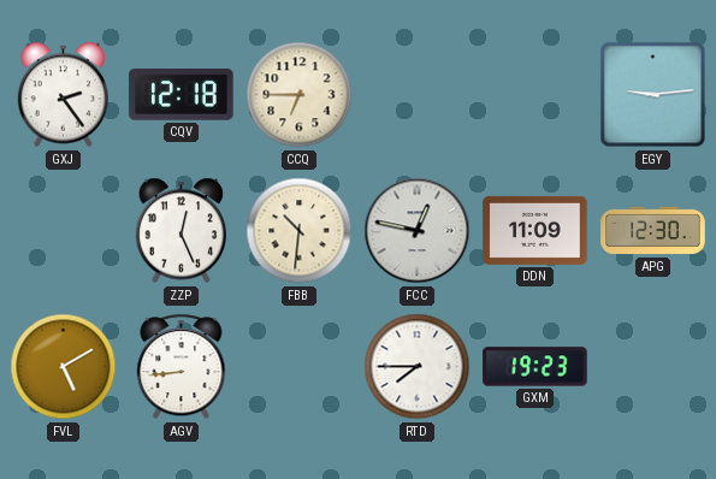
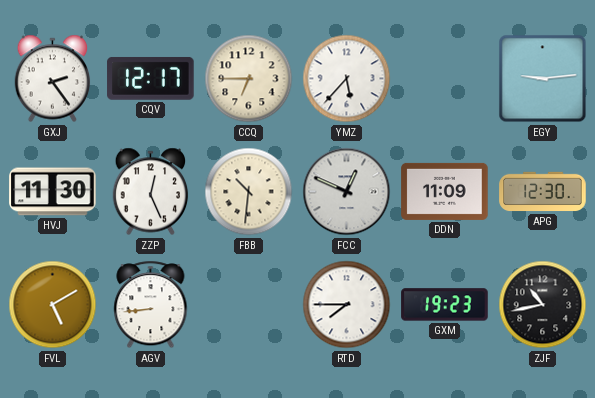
CQV: 12:18 -> 12:17
YMZ: none -> 5:37
HVJ: none -> 11:30
FCC: 12:47 -> 12:49
ZJF: none -> 10:43
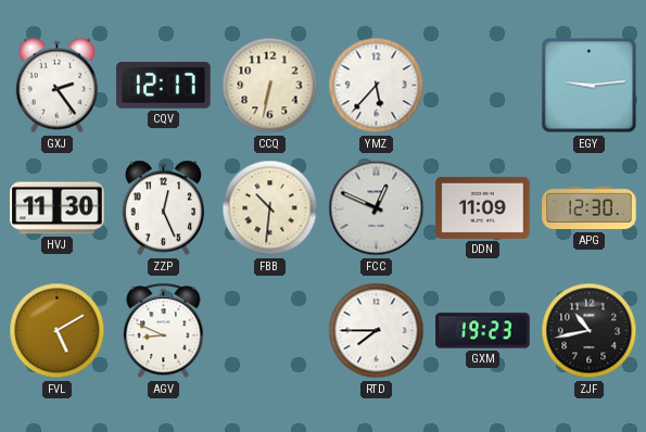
CCQ: 6:45 -> 6:32
AGV: 8:44 -> 8:49
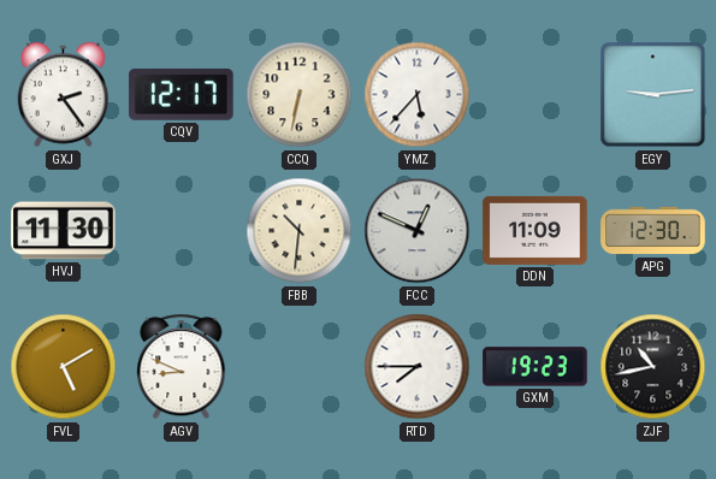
ZZP: 12:26 -> none
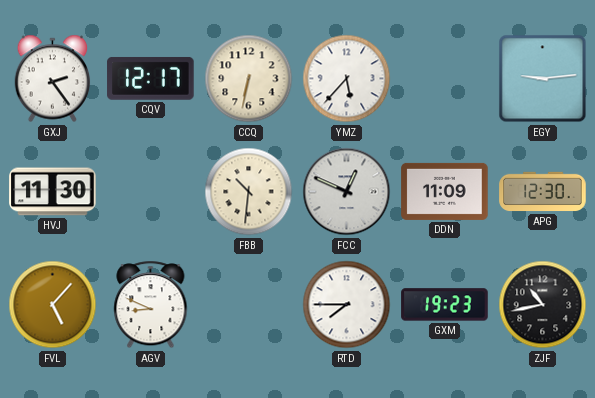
FVL: 5:10 -> 5:07
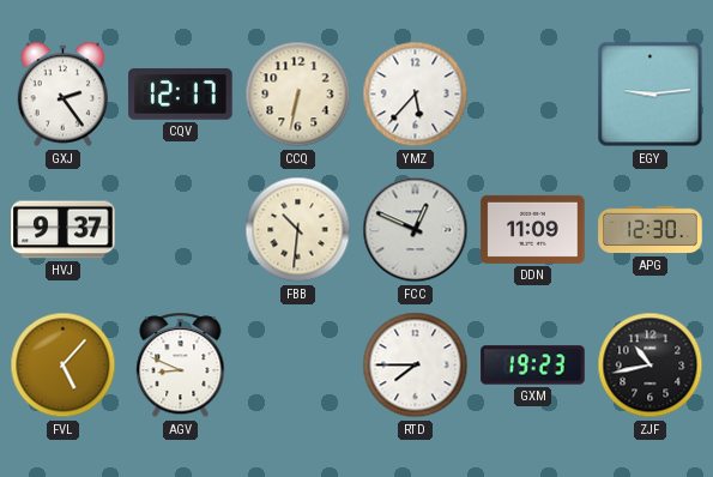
HVJ: 11:30 -> 9:37
